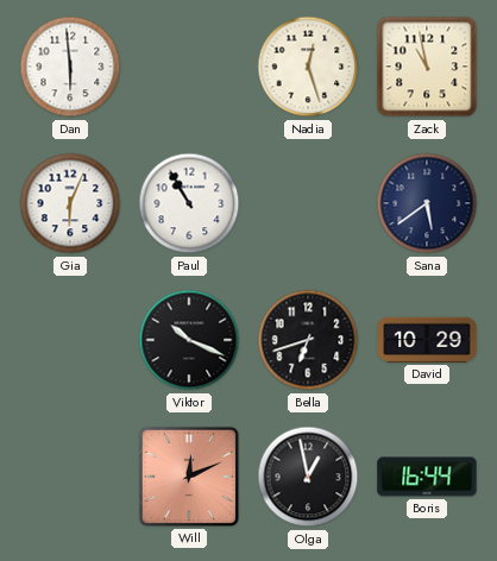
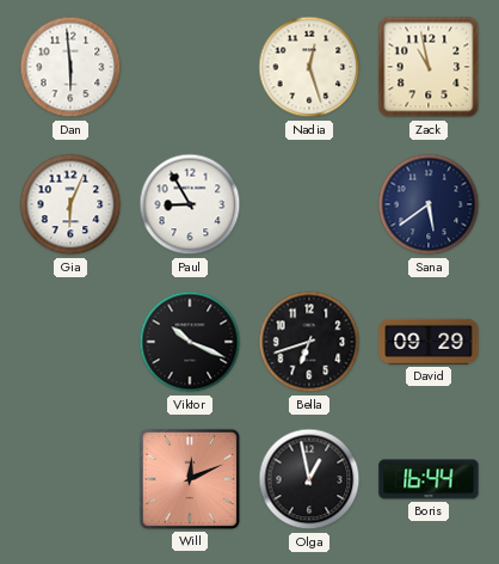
Paul: 10:55 -> 8:55
David: 10:29 -> 09:29
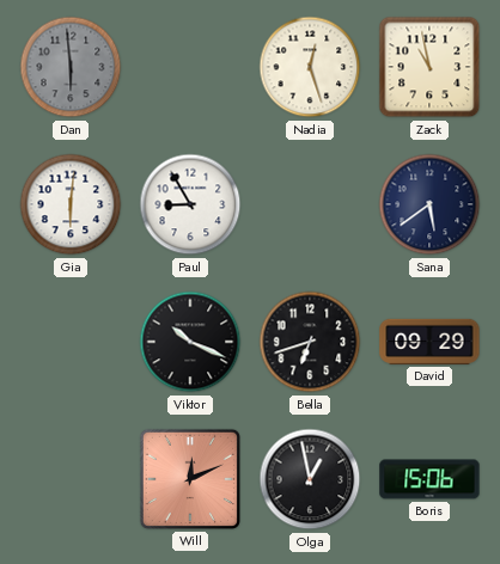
Dan dial: white -> grey
Gia: 6:04 -> 6:01
Boris: 16:44 -> 15:06
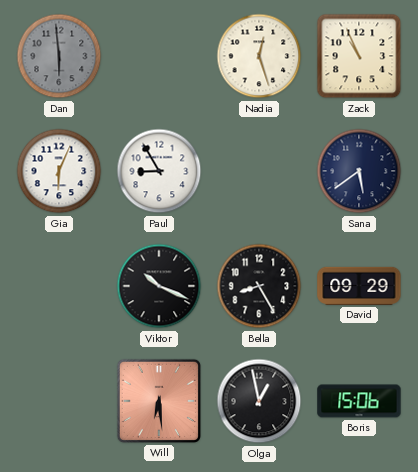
Zack: 10:58 -> 10:56
Gia: 6:01 -> 6:04
Bella: 6:42 -> 8:25
Will: 12:11 -> 6:29
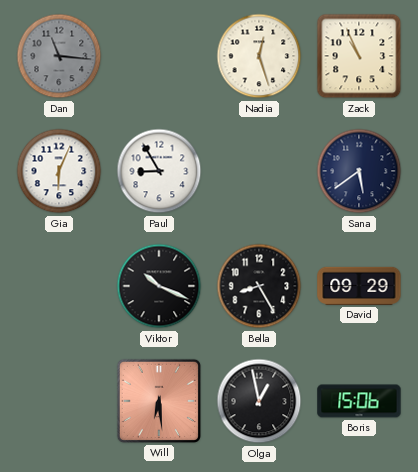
Dan: 5:59 -> 11:16
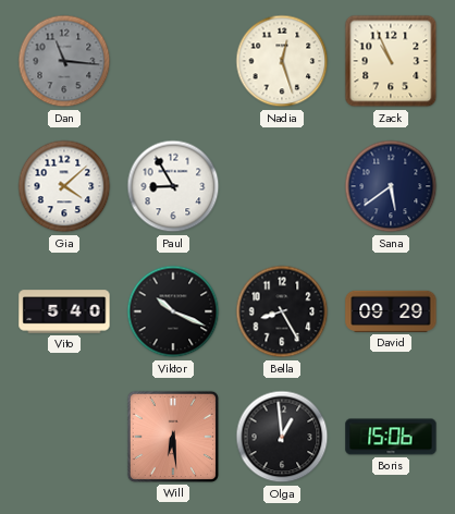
Gia: 6:04 -> 4:08
Vito: none -> 5:40
Olga: 12:58 -> 12:59
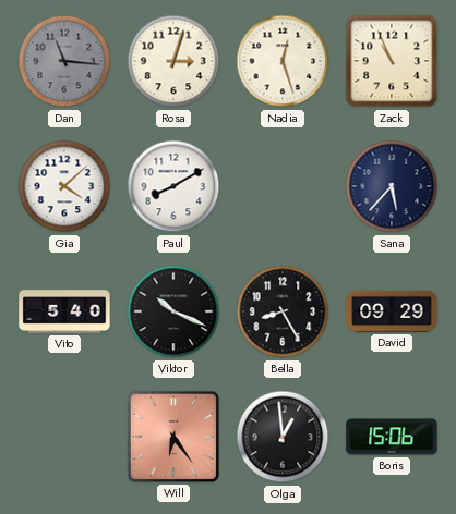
Rosa: none -> 3:03
Paul: 8:55 -> 8:10
Sana: 5:39 -> 5:37
Will: 6:29 -> 6:24
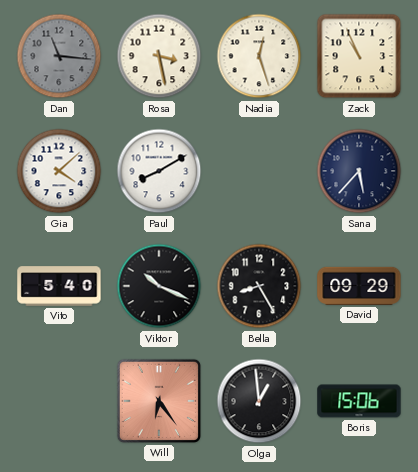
Rosa: 3:03 -> 3:28
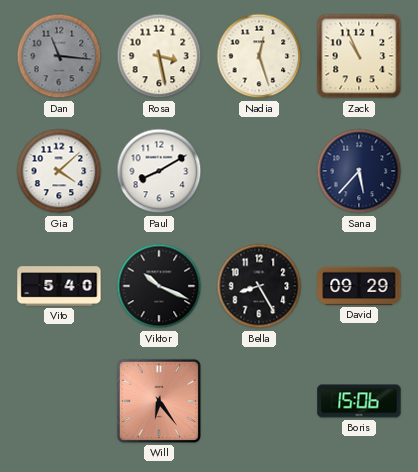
Olga: 12:59 -> none
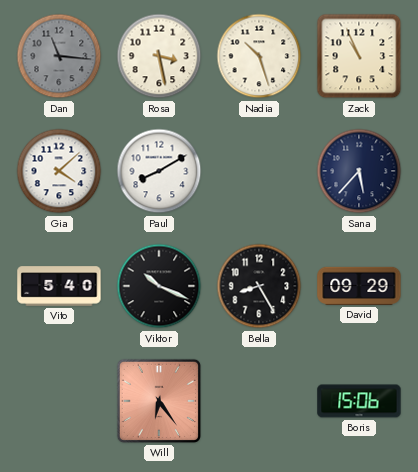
Nadia: 12:27 -> 10:27
